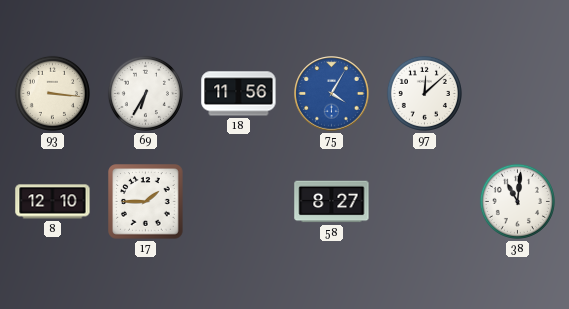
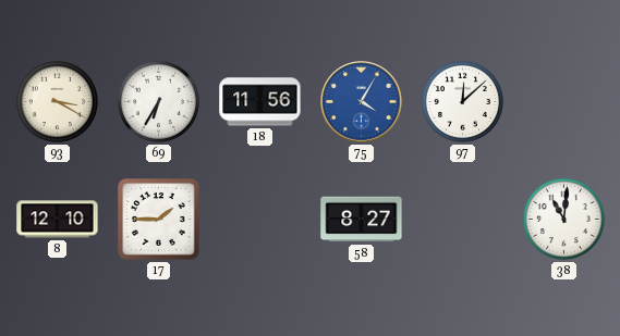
93: 3:16 -> 3:20
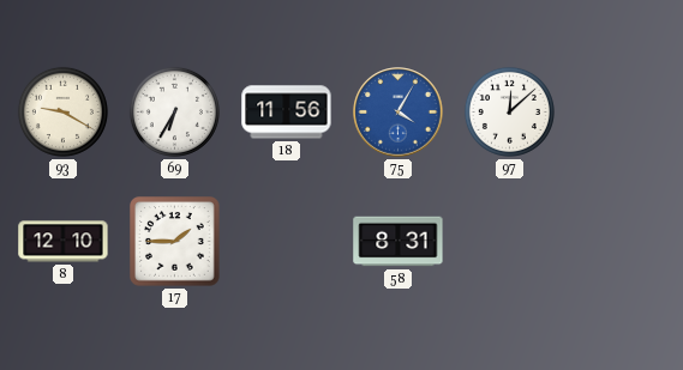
93: 3:20 -> 9:20
58: 8:27 -> 8:31
38: 11:01 -> none
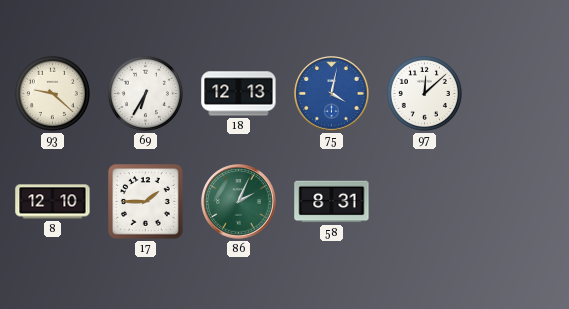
93: 9:20 -> 9:22
18: 11:56 -> 12:13
75: 4:05 -> 4:02
86: none -> 2:04
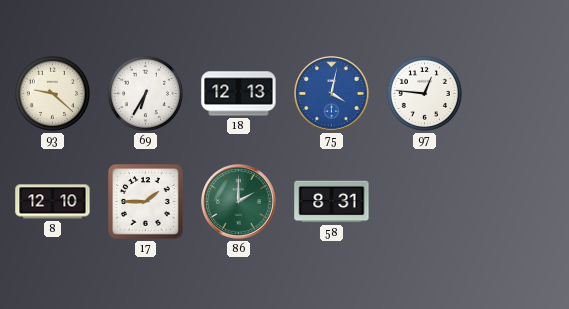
97: 12:08 -> 12:46
86: 2:04 -> 2:00
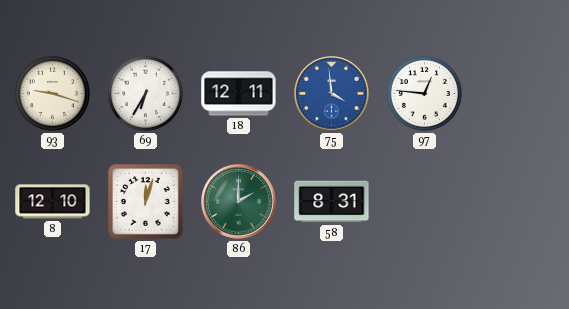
93: 9:22 -> 9:18
18: 12:13 -> 12:11
75: 4:02 -> 3:59
17: 1:45 -> 12:03
